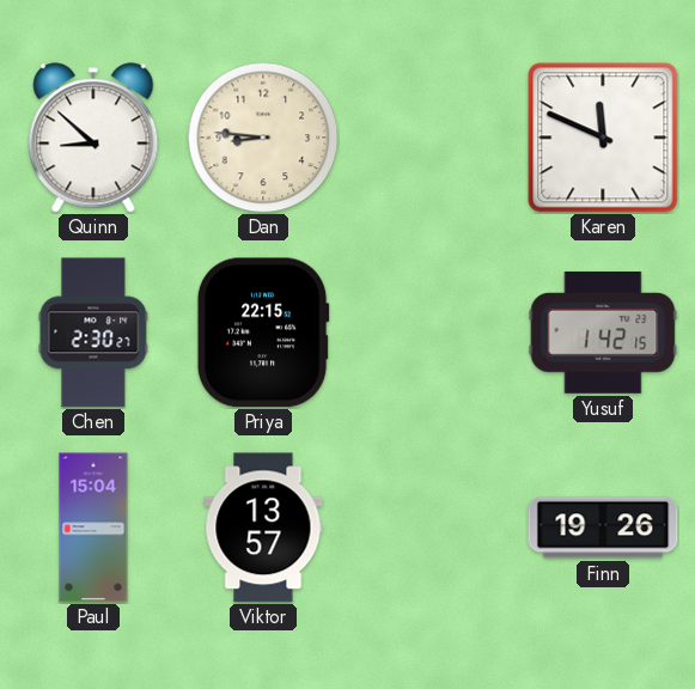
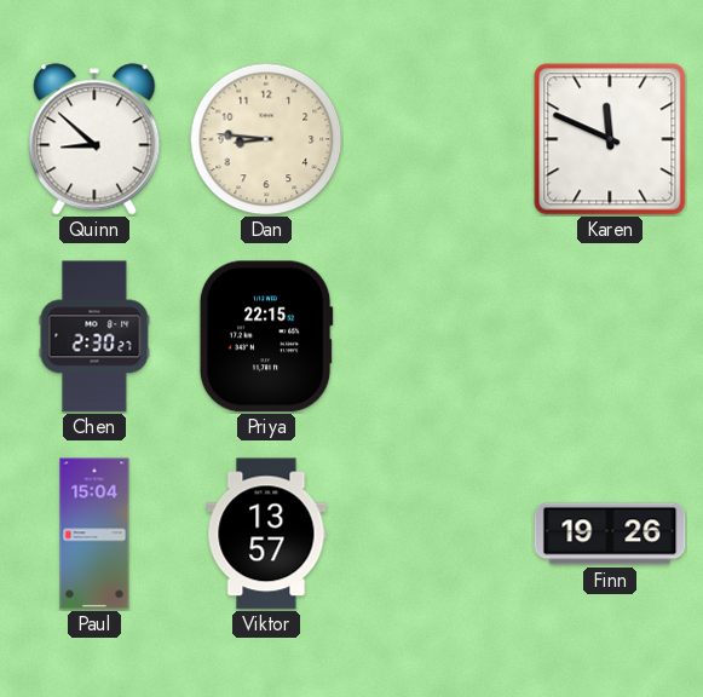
Yusuf: 1:42 -> none
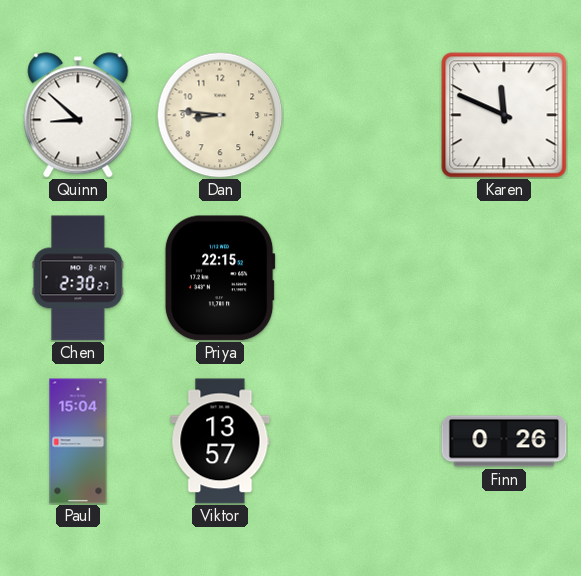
Finn: 19:26 -> 0:26
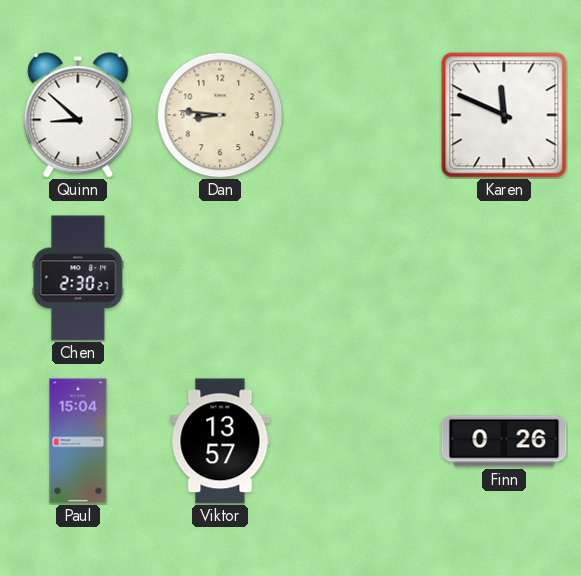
Priya: 22:15 -> none
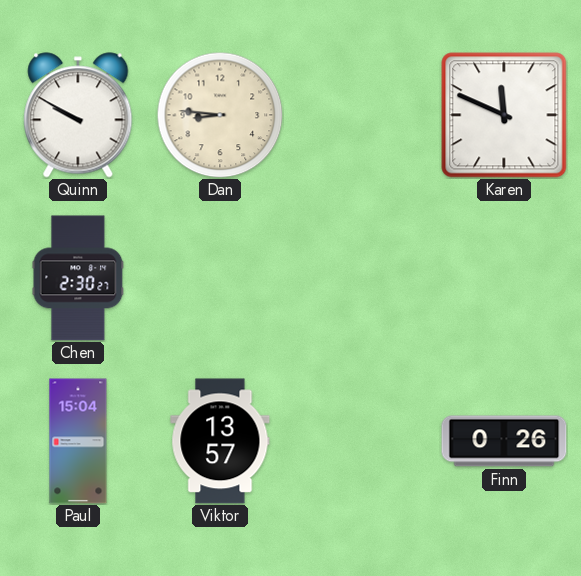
Quinn: 8:52 -> 9:50
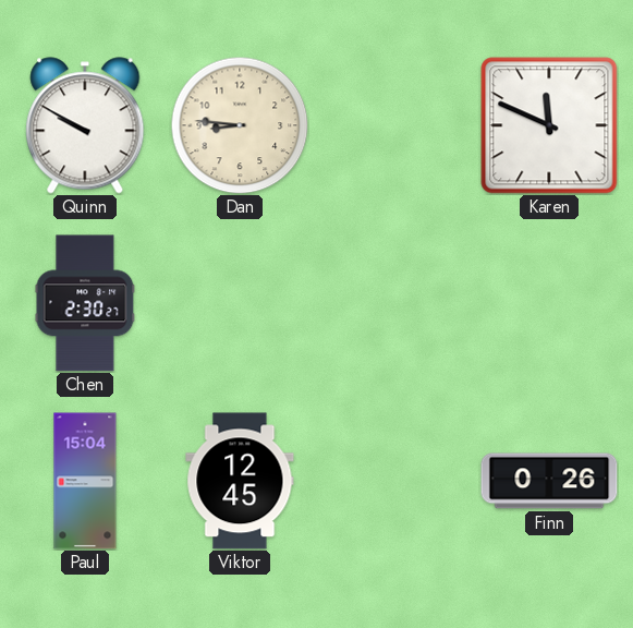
Viktor: 13:57 -> 12:45
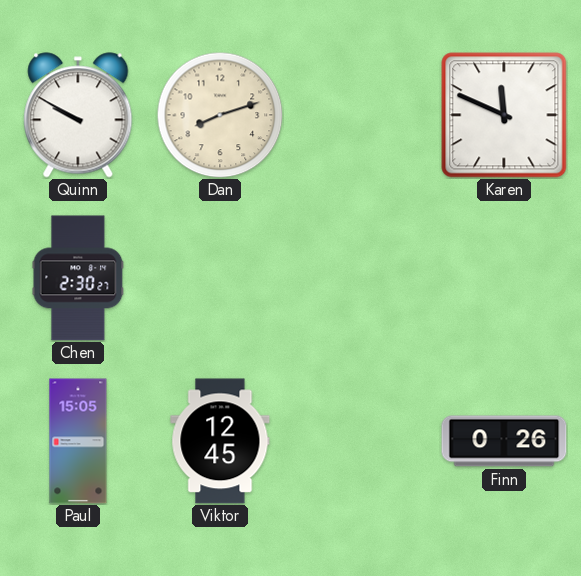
Dan: 8:46 -> 8:12
Paul: 15:04 -> 15:05
